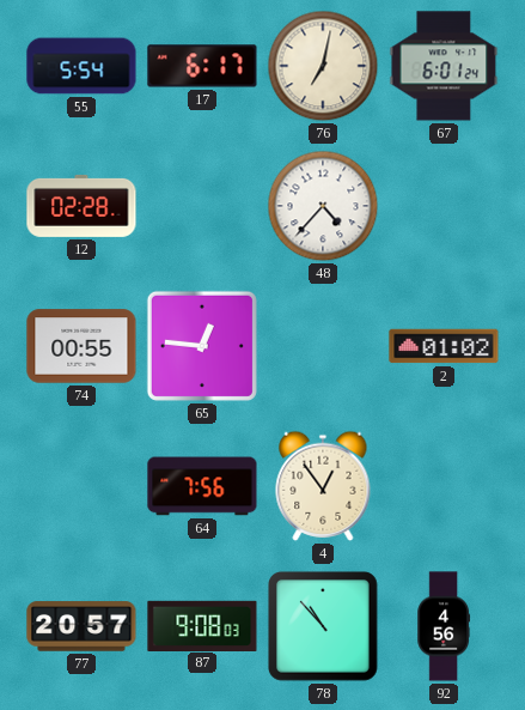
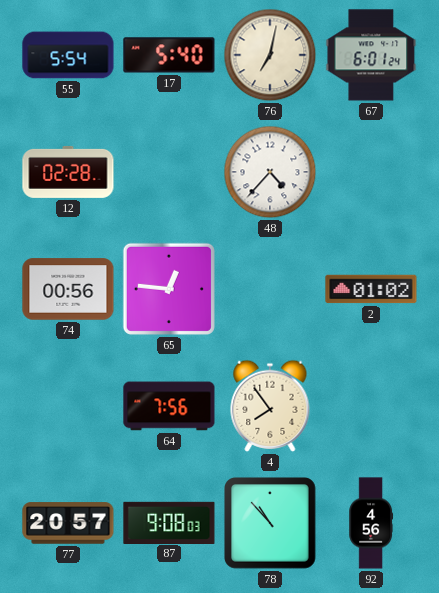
17: 6:17 -> 5:40
74: 00:55 -> 00:56
4: 12:54 -> 7:54
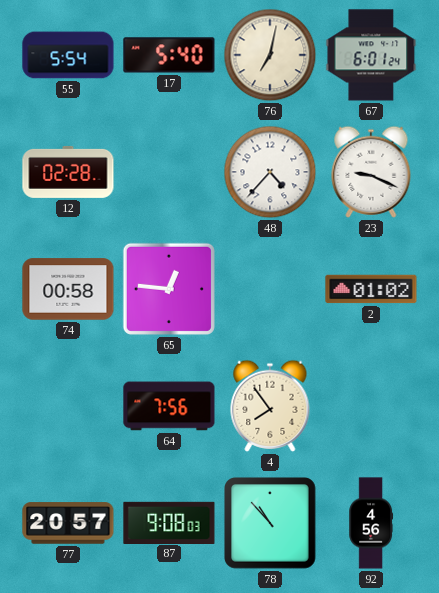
23: none -> 9:19
74: 00:56 -> 00:58
